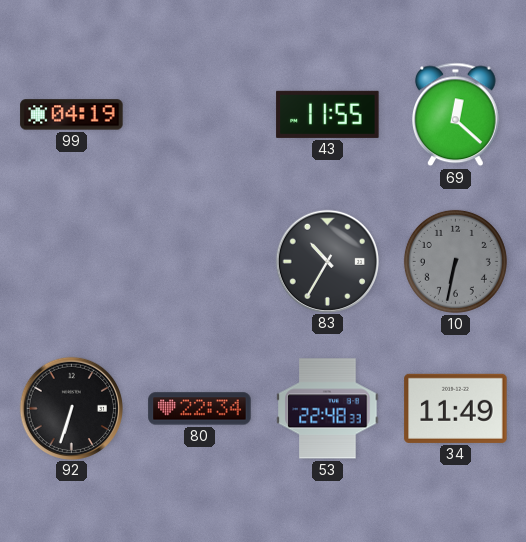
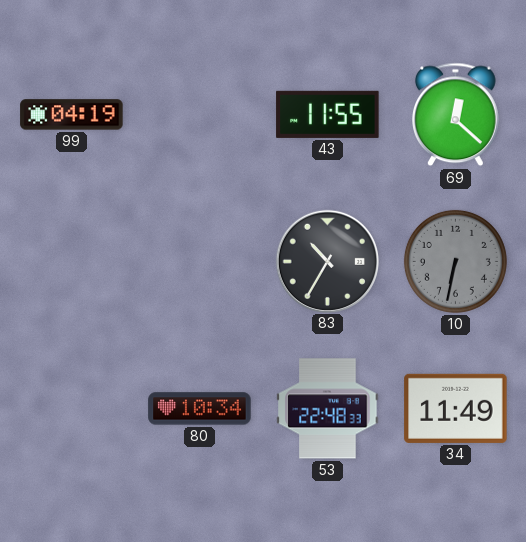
92: 6:33 -> none
80: 22:34 -> 10:34
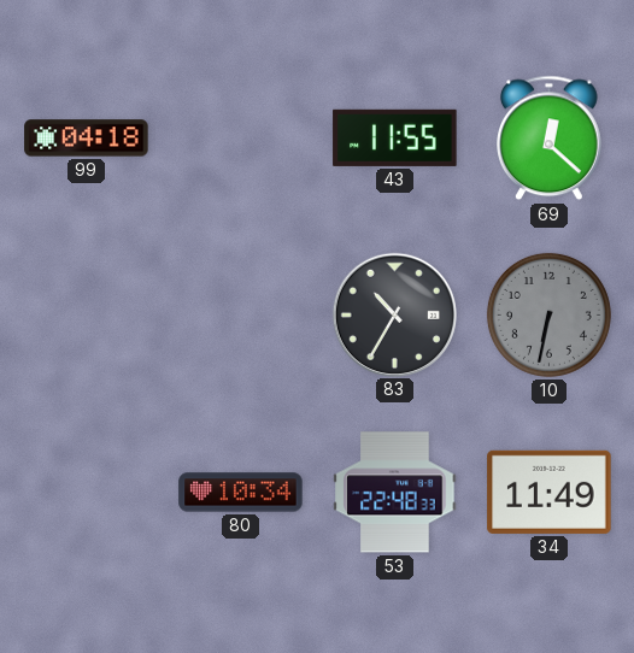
99: 04:19 -> 04:18
